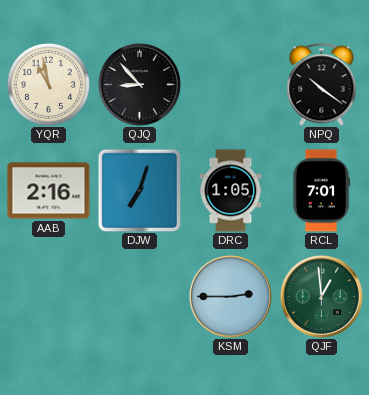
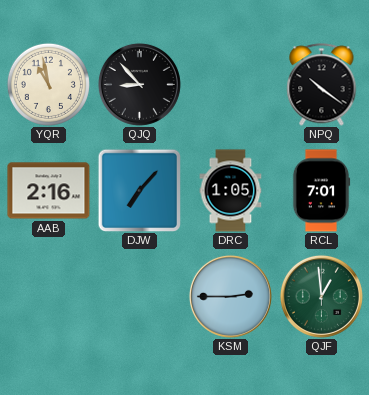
DJW: 7:03 -> 7:07
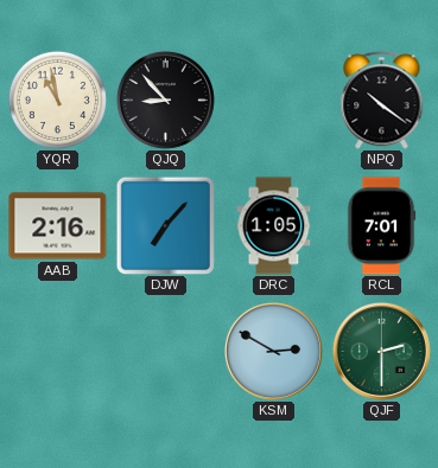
KSM: 2:45 -> 2:50
QJF: 12:59 -> 2:30
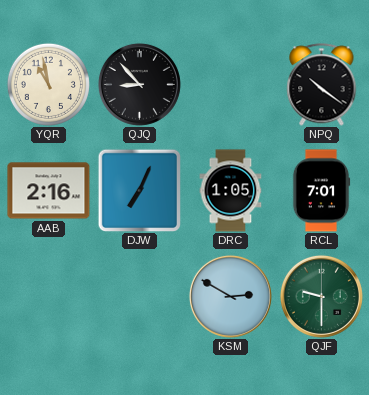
DJW: 7:07 -> 7:04
QJF: 2:30 -> 9:30
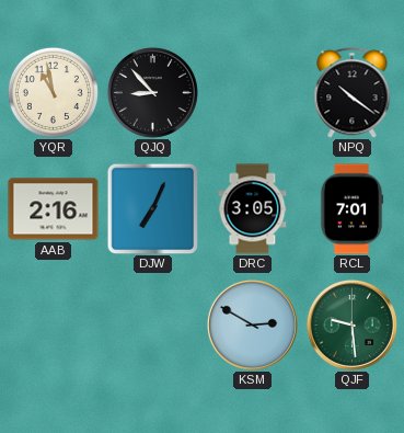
DRC: 1:05 -> 3:05
QJF: 9:30 -> 9:29
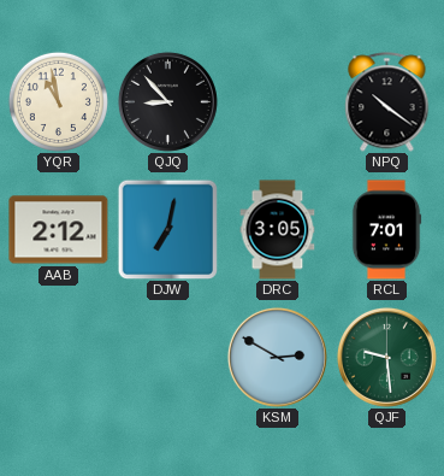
AAB: 2:16 -> 2:12
DJW: 7:04 -> 7:02
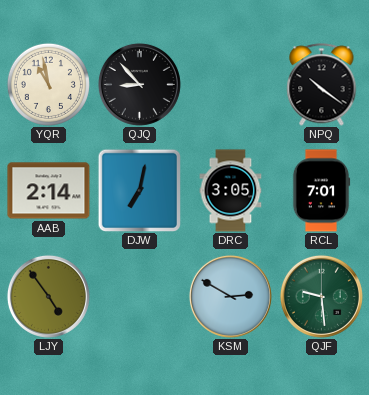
AAB: 2:12 -> 2:14
LJY: none -> 4:54
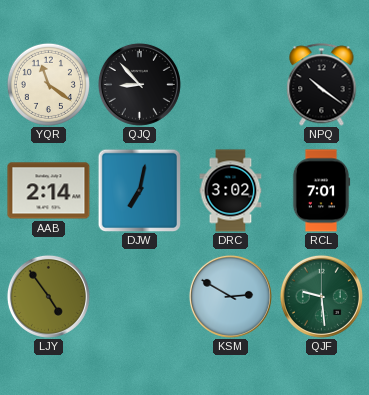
YQR: 10:58 -> 11:21
DRC: 3:05 -> 3:02
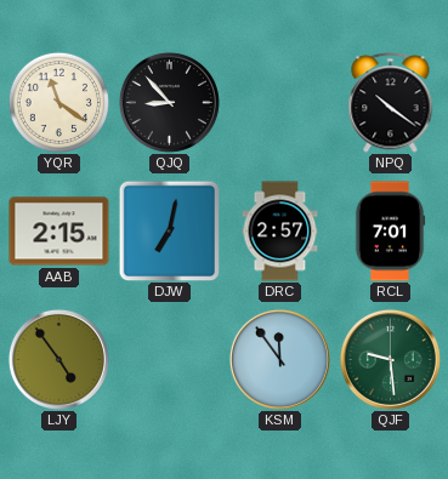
AAB: 2:14 -> 2:15
DRC: 3:02 -> 2:57
KSM: 2:50 -> 11:54
